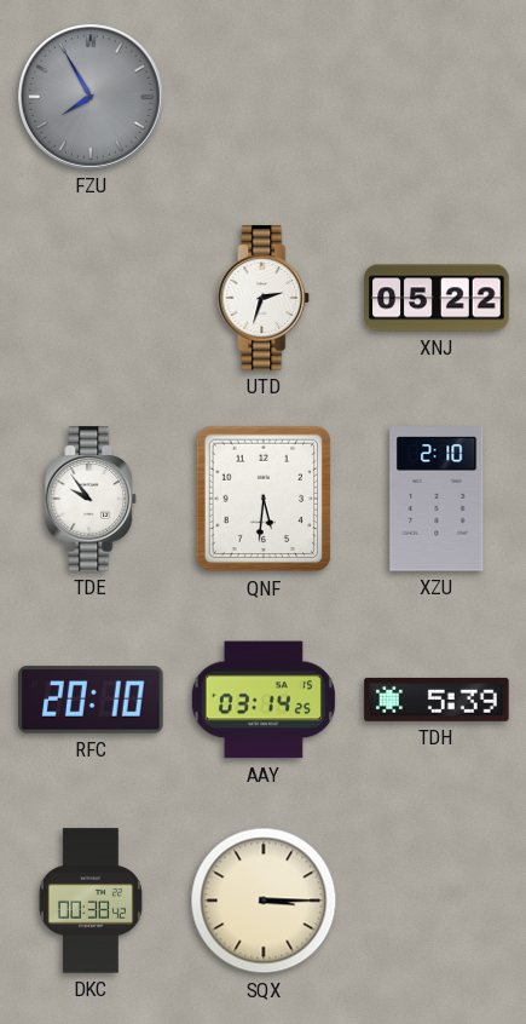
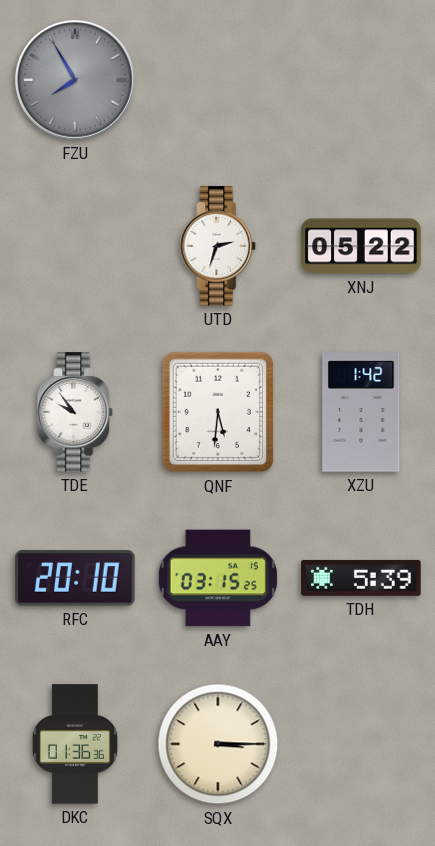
XZU: 2:10 -> 1:42
AAY: 03:14 -> 03:15
DKC: 00:38 -> 01:36
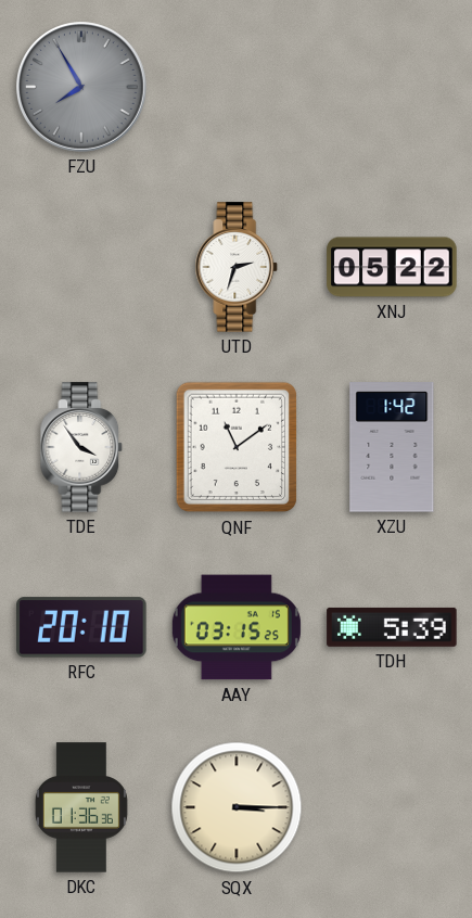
TDE: 9:54 -> 3:54
QNF: 5:31 -> 11:09
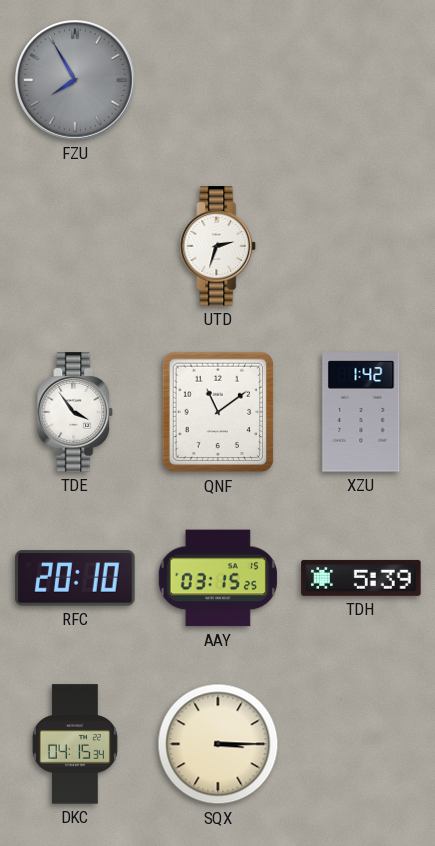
XNJ: 05:22 -> none
DKC: 01:36 -> 04:15
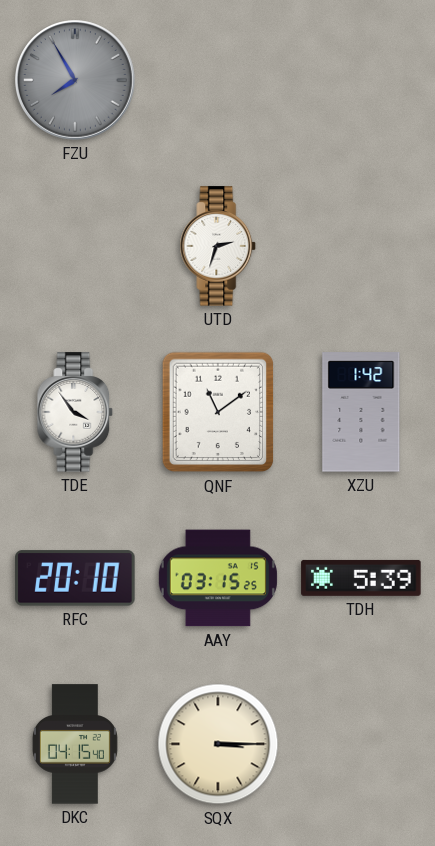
DKC: 04:15:34 -> 04:15:40
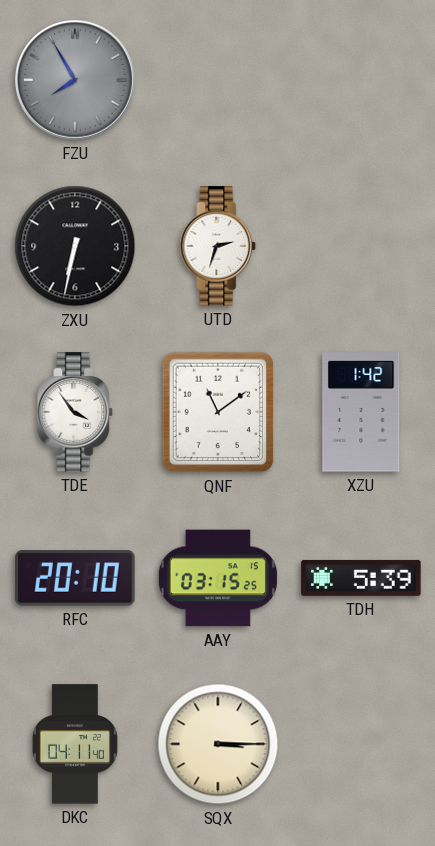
ZXU: none -> 6:32
DKC: 04:15 -> 04:11
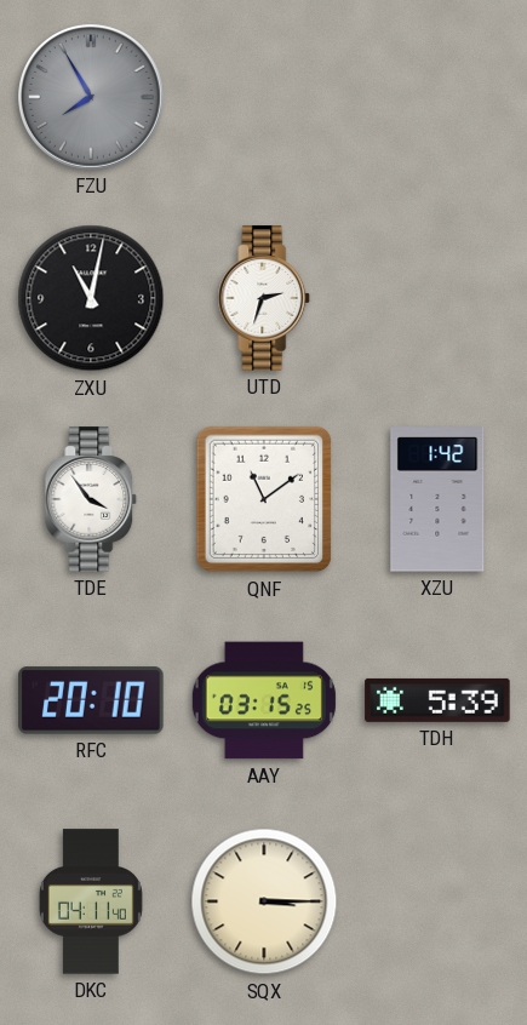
ZXU: 6:32 -> 11:02
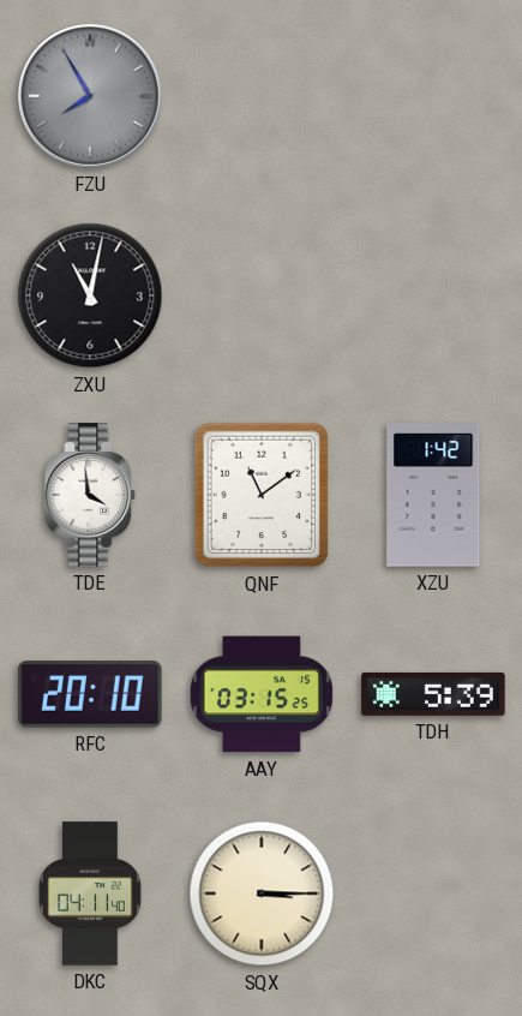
UTD: 2:33 -> none
TDE: 3:54 -> 3:59
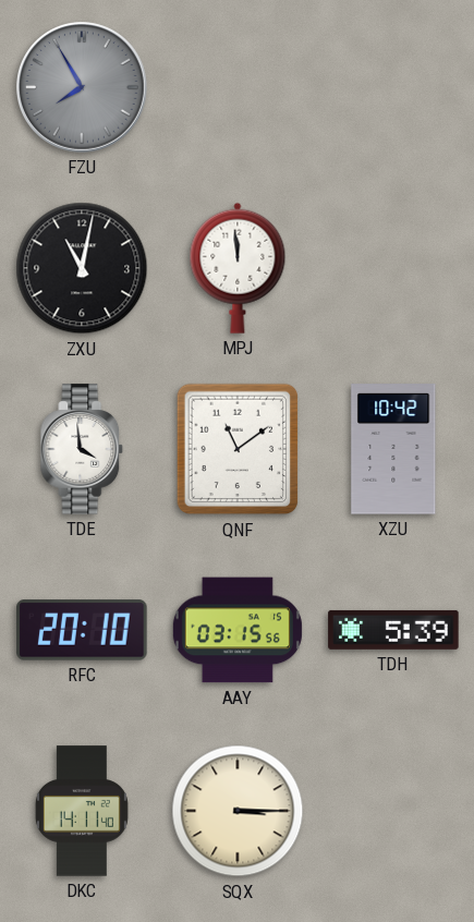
MPJ: none -> 11:59
XZU: 1:42 -> 10:42
AAY: 03:15:25 -> 03:15:56
DKC: 04:11 -> 14:11
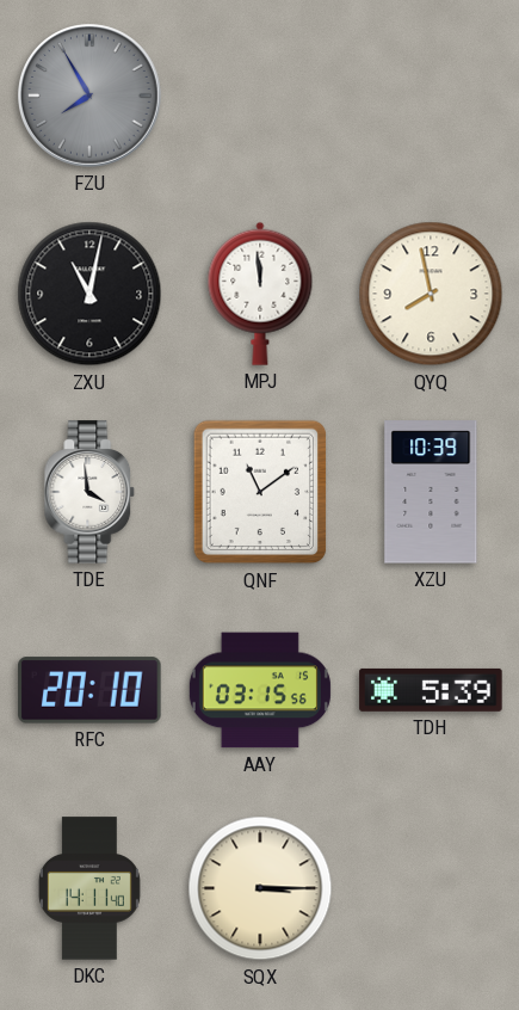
QYQ: none -> 7:58
XZU: 10:42 -> 10:39
